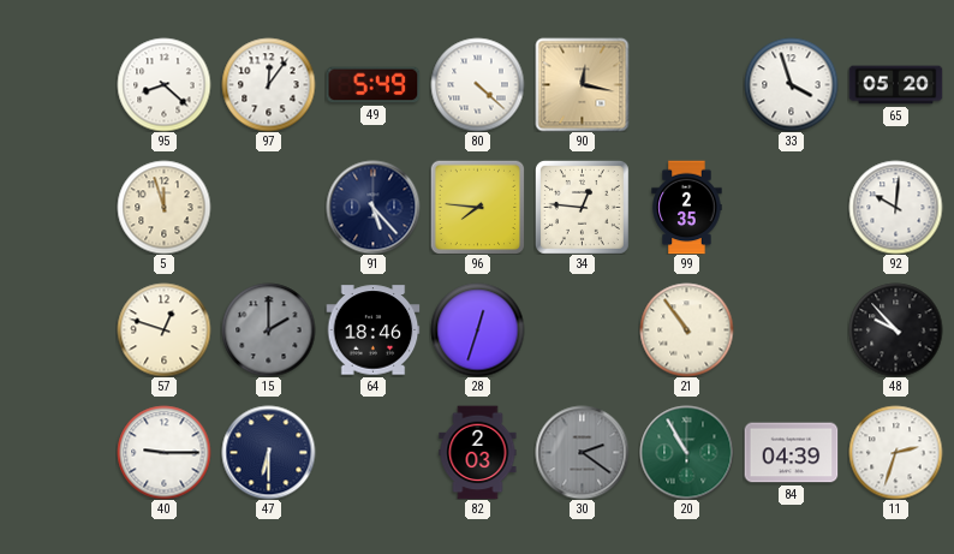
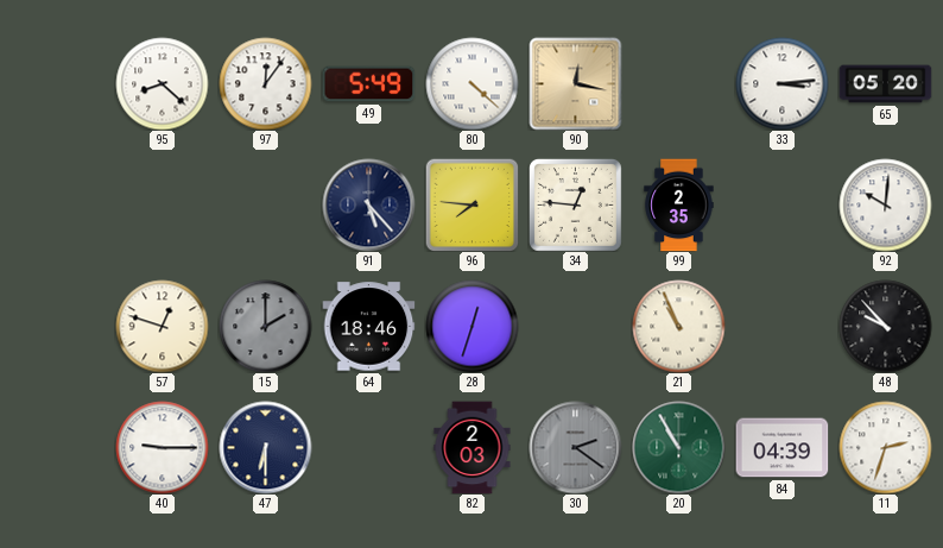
33: 3:57 -> 3:14
5: 11:57 -> none
21: 10:54 -> 10:56
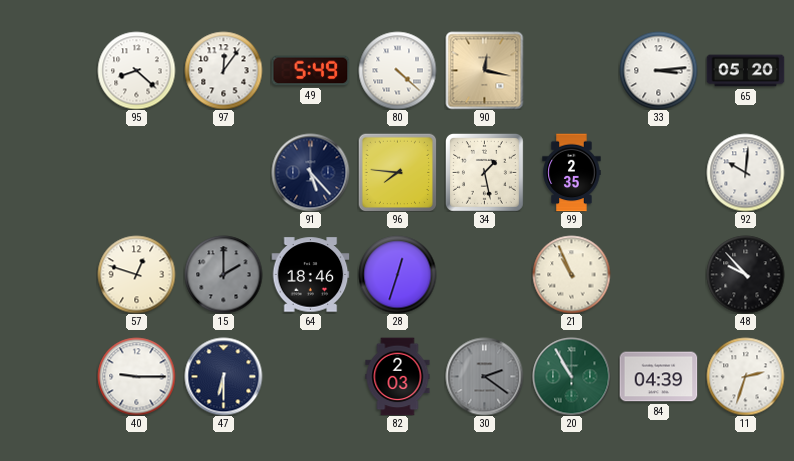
34: 12:46 -> 1:28
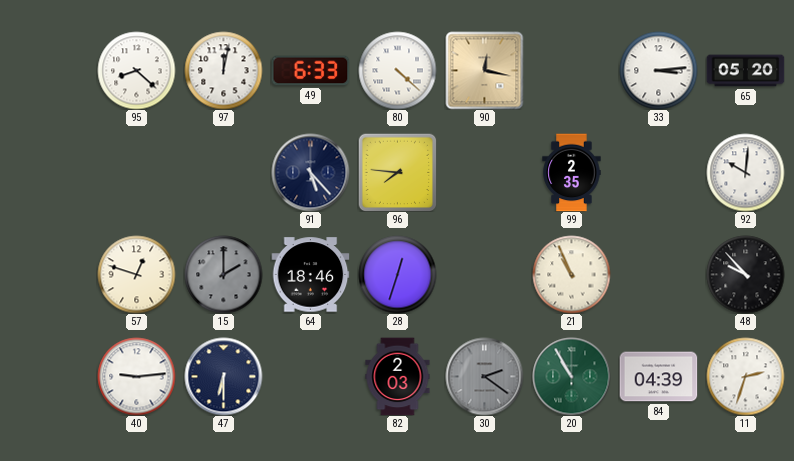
97: 12:06 -> 12:02
49: 5:49 -> 6:33
34: 1:28 -> none
40: 9:15 -> 9:14
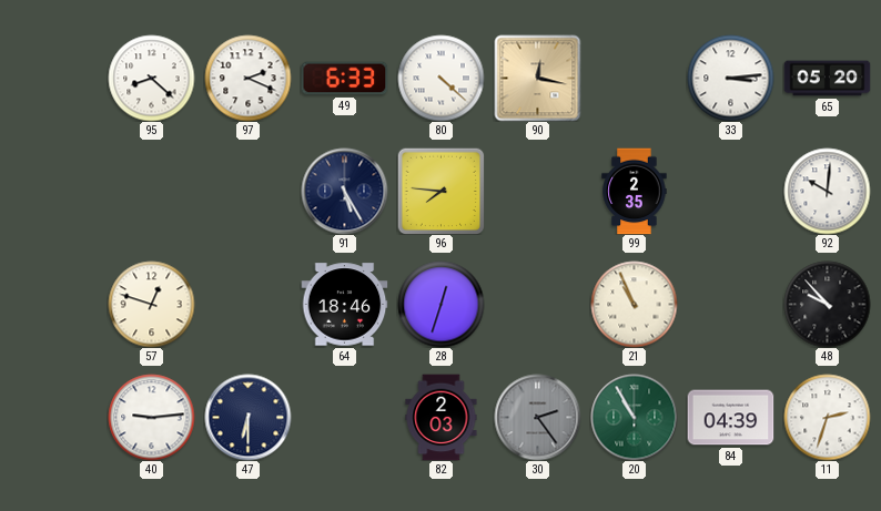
97: 12:02 -> 2:19
91: 5:23 -> 5:25
15: 2:00 -> none
30: 2:21 -> 2:24
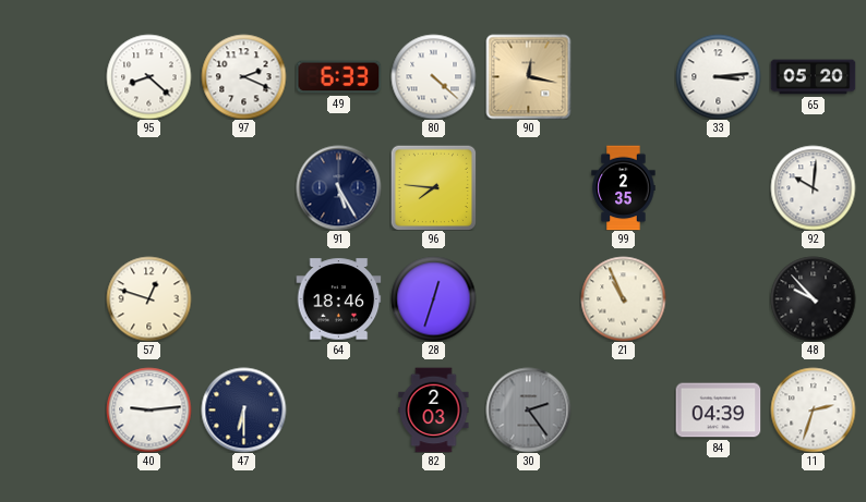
20: 10:55 -> none
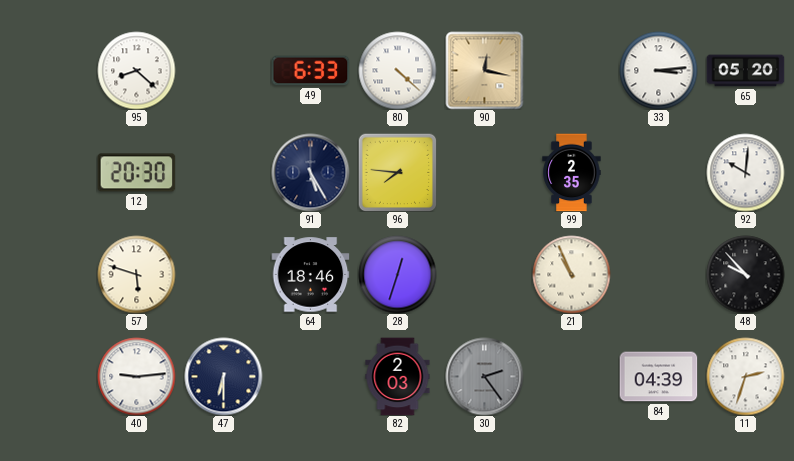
97: 2:19 -> none
12: none -> 20:30
57: 12:48 -> 5:48
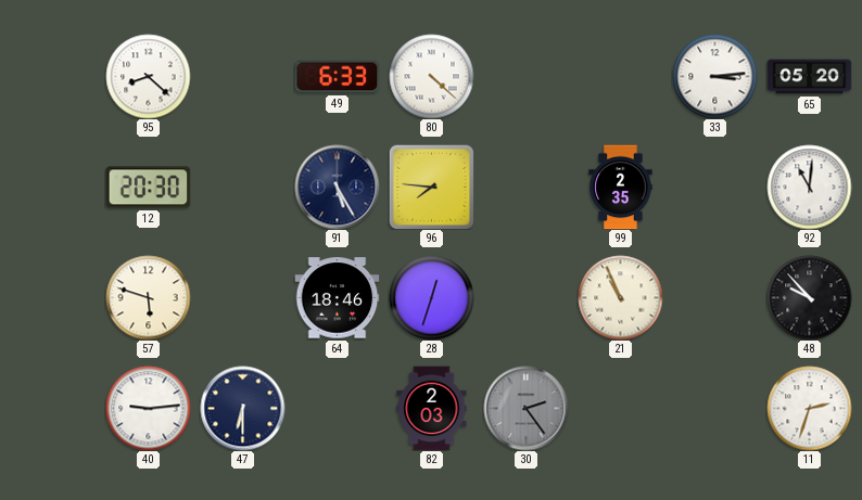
90: 12:17 -> none
92: 10:01 -> 11:01
84: 04:39 -> none
